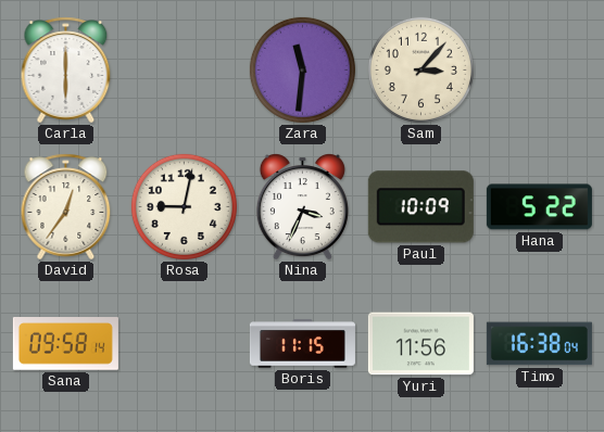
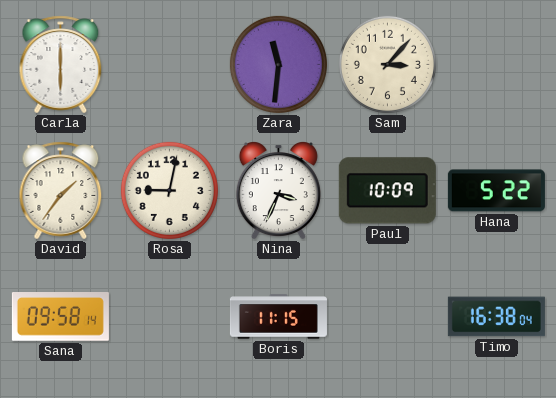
David: 12:36 -> 1:36
Yuri: 11:56 -> none
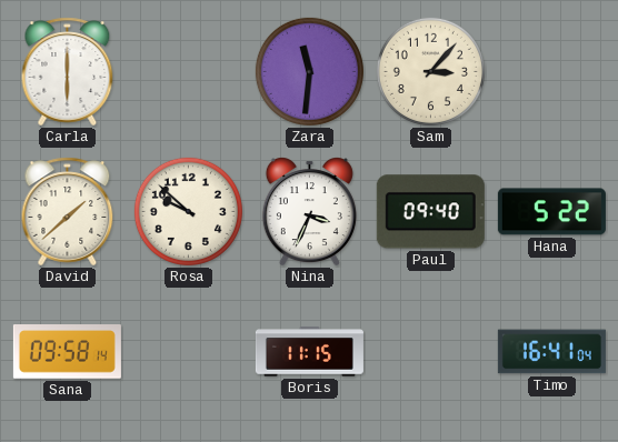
David: 1:36 -> 1:38
Rosa: 9:02 -> 9:52
Paul: 10:09 -> 09:40
Timo: 16:38 -> 16:41
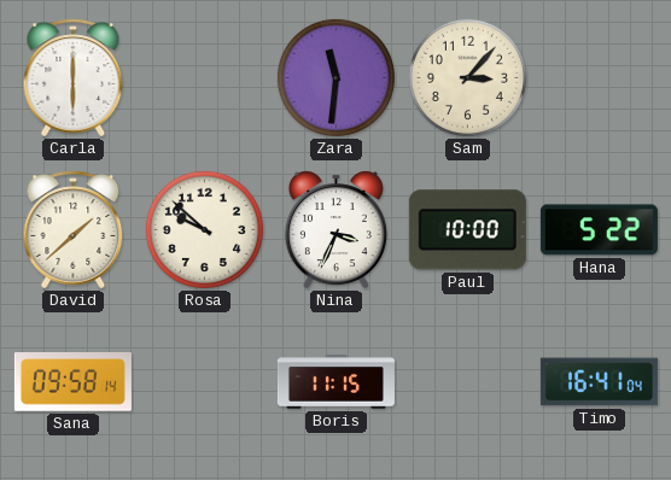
Paul: 09:40 -> 10:00
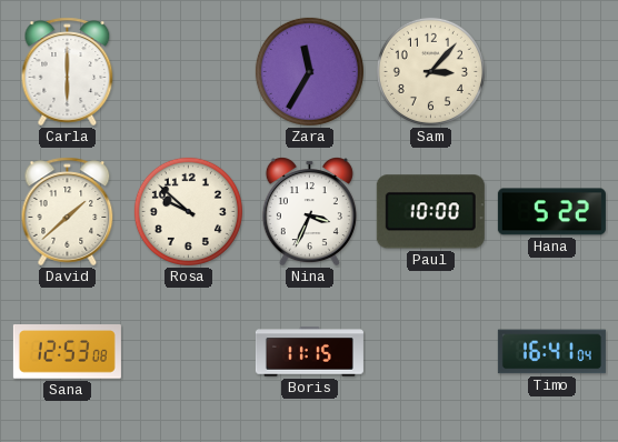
Zara: 11:31 -> 11:35
Sana: 09:58 -> 12:53
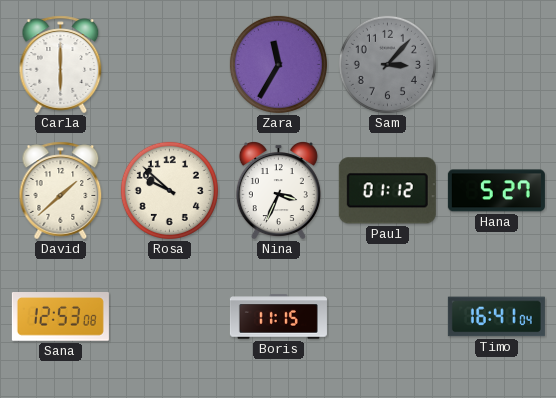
Sam dial: cream -> grey
Paul: 10:00 -> 01:12
Hana: 5:22 -> 5:27
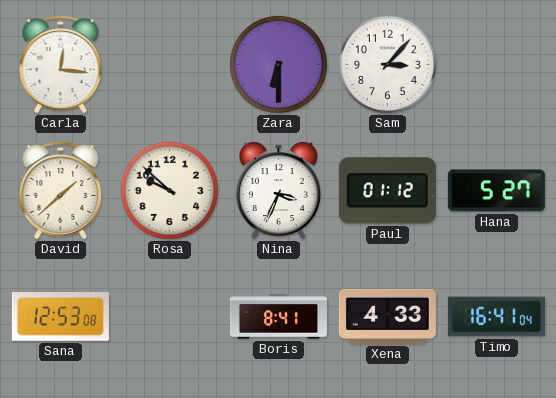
Carla: 6:00 -> 12:16
Zara: 11:35 -> 6:30
Sam dial: grey -> white
Boris: 11:15 -> 8:41
Xena: none -> 4:33
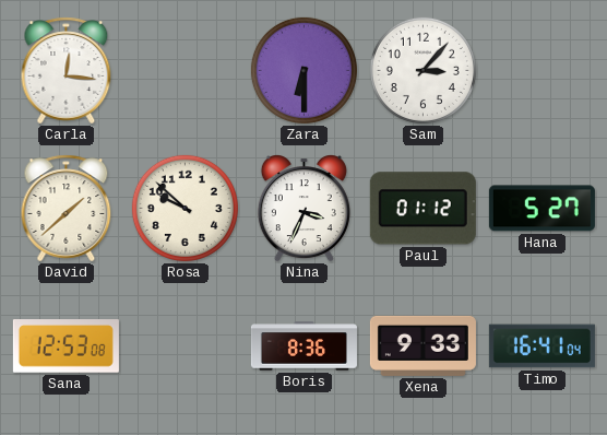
Boris: 8:41 -> 8:36
Xena: 4:33 -> 9:33
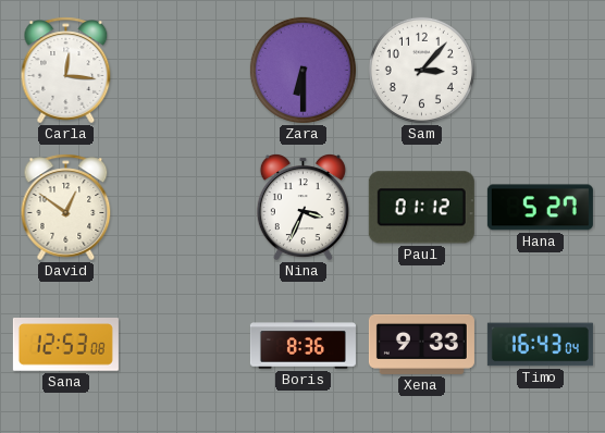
David: 1:38 -> 12:51
Rosa: 9:52 -> none
Timo: 16:41 -> 16:43
